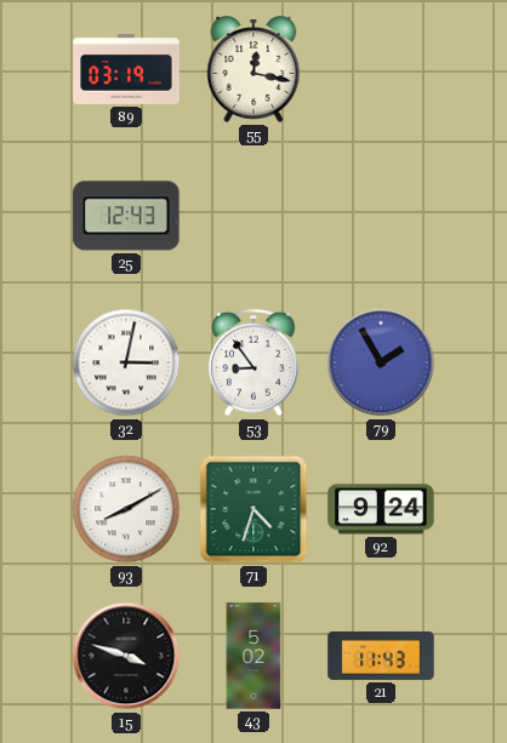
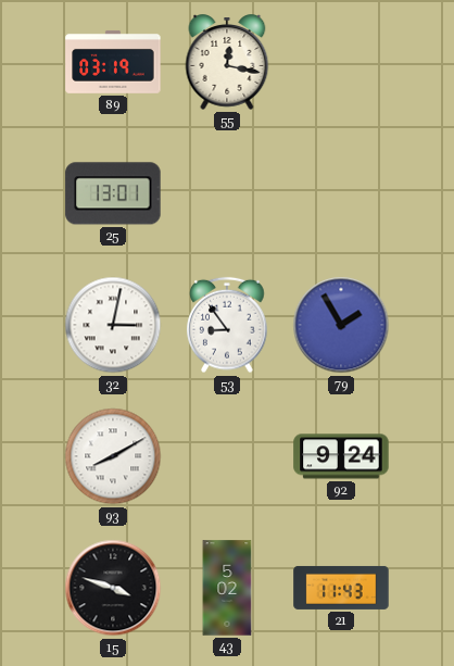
25: 12:43 -> 13:01
71: 4:33 -> none
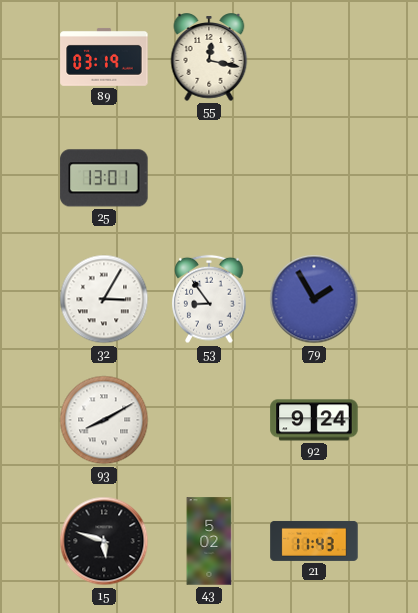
32: 3:02 -> 3:05
15: 3:48 -> 5:48
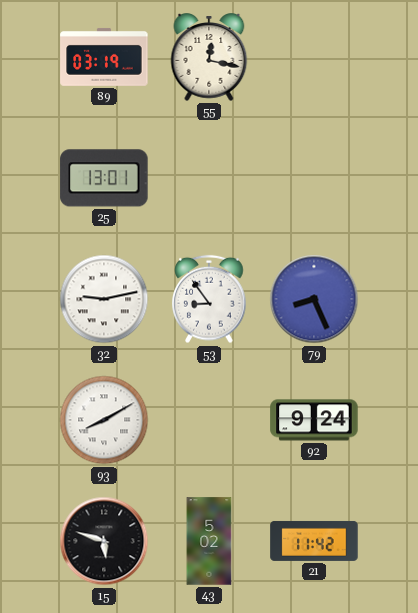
32: 3:05 -> 9:13
79: 1:55 -> 8:26
21: 11:43 -> 11:42
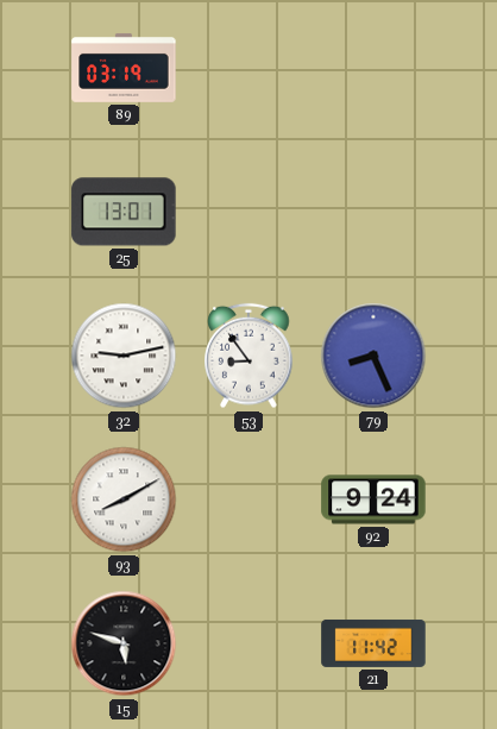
55: 12:17 -> none
43: 5:02 -> none
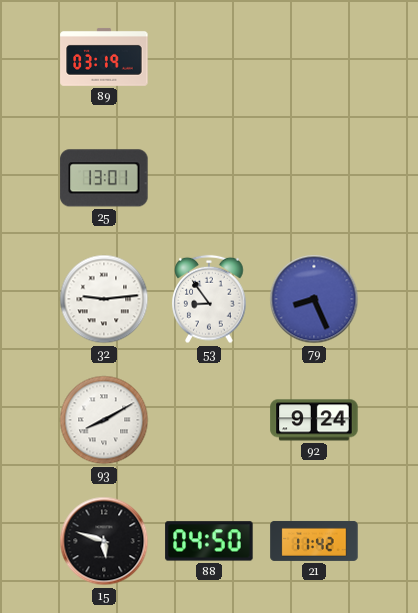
32: 9:13 -> 9:14
88: none -> 04:50
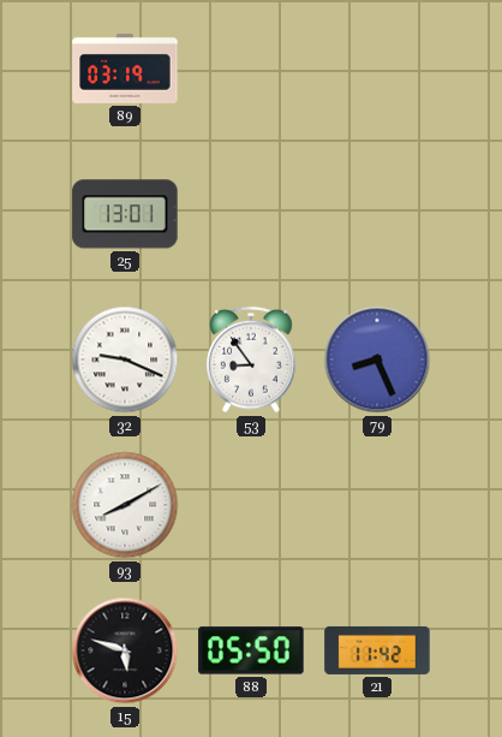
32: 9:14 -> 9:19
92: 9:24 -> none
88: 04:50 -> 05:50
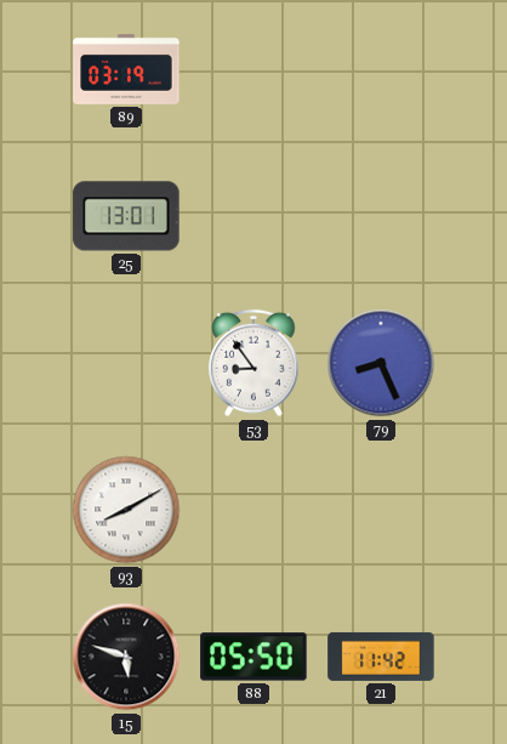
32: 9:19 -> none
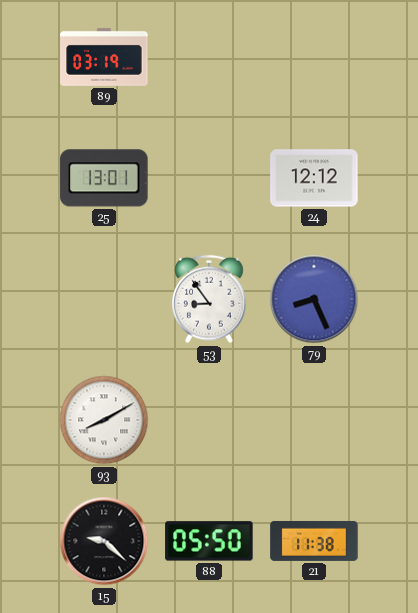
24: none -> 12:12
15: 5:48 -> 9:22
21: 11:42 -> 11:38
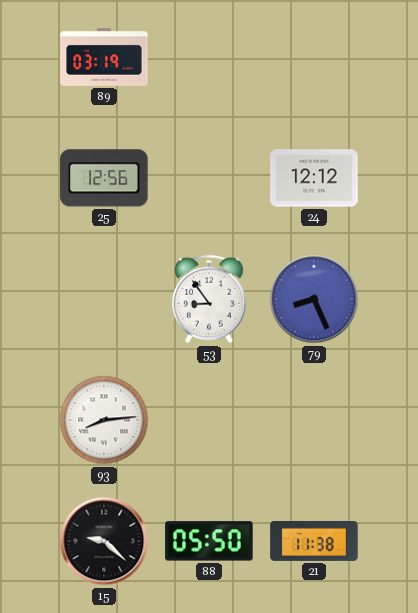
25: 13:01 -> 12:56
93: 8:10 -> 8:14
